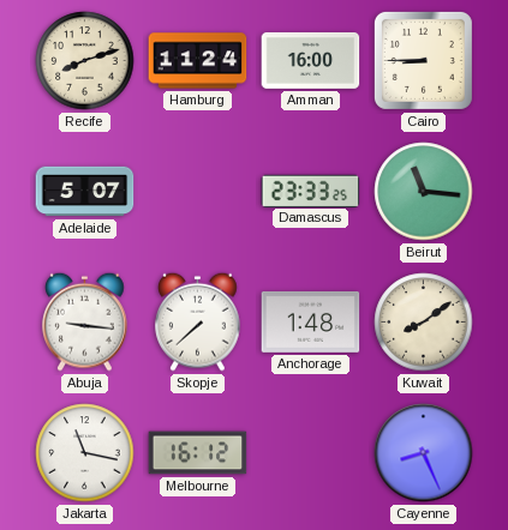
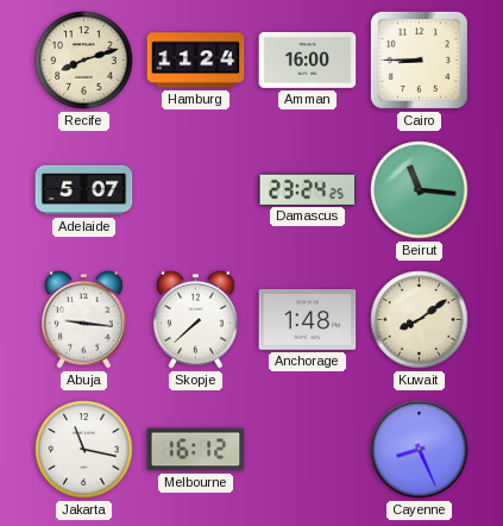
Damascus: 23:33 -> 23:24
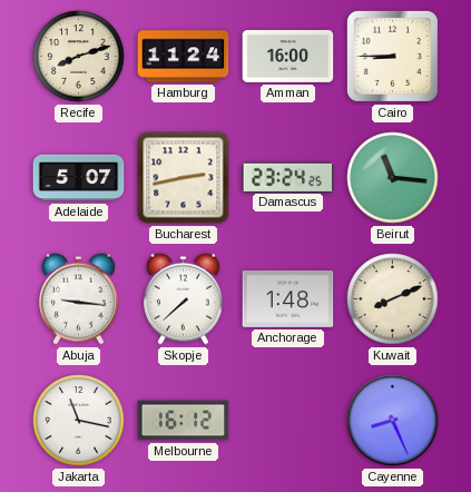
Bucharest: none -> 2:43
Kuwait: 8:09 -> 8:11
